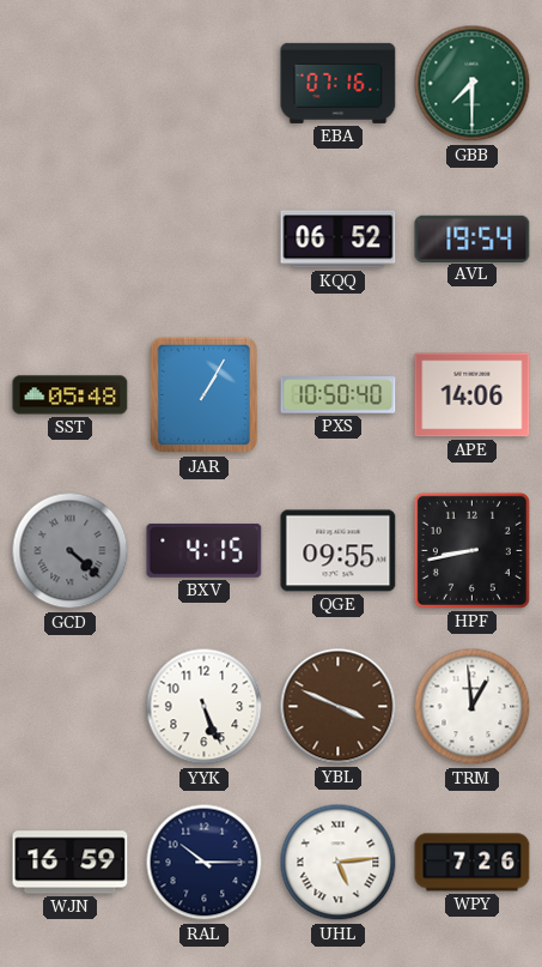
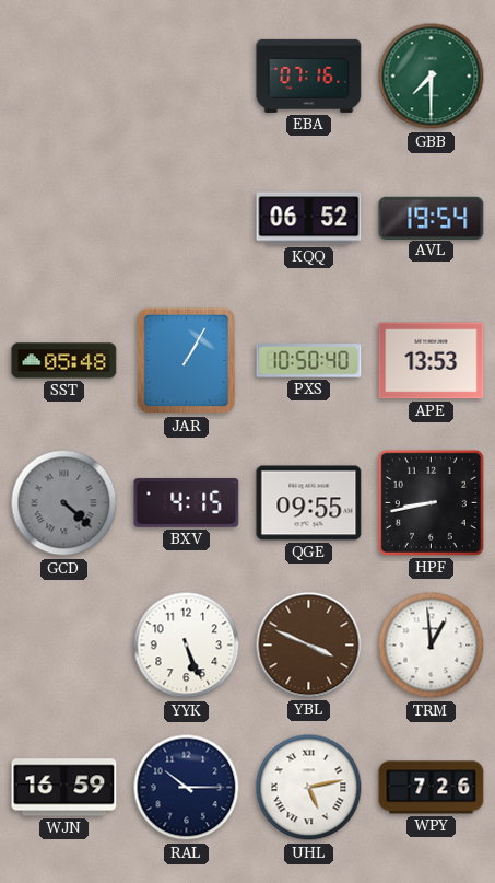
APE: 14:06 -> 13:53
UHL: 5:14 -> 5:13
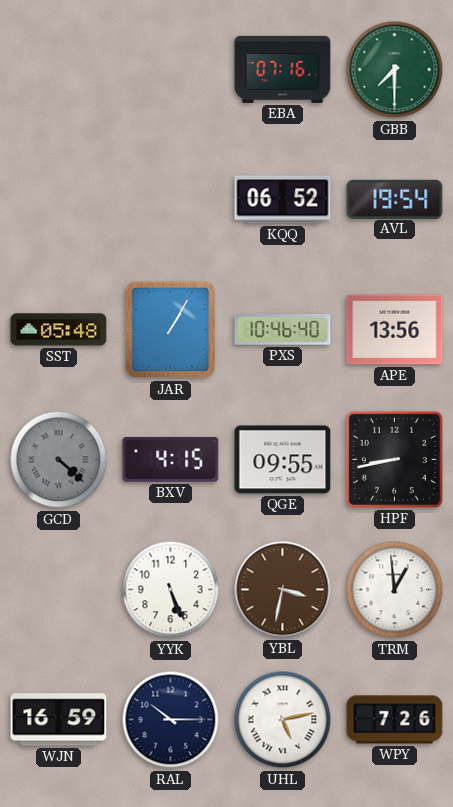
PXS: 10:50 -> 10:46
APE: 13:53 -> 13:56
YBL: 3:49 -> 3:32
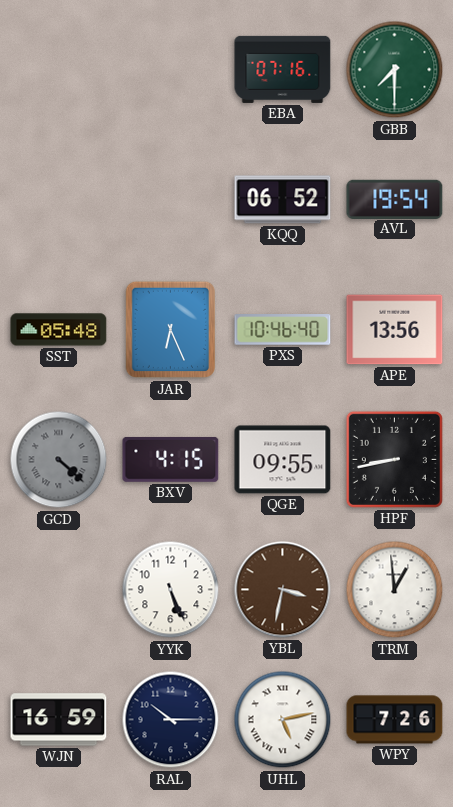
JAR: 1:05 -> 6:26
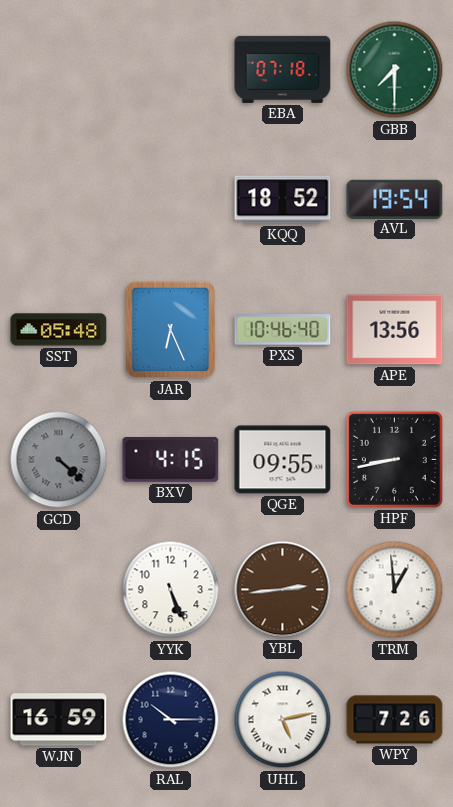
EBA: 07:16 -> 07:18
KQQ: 06:52 -> 18:52
YBL: 3:32 -> 2:44
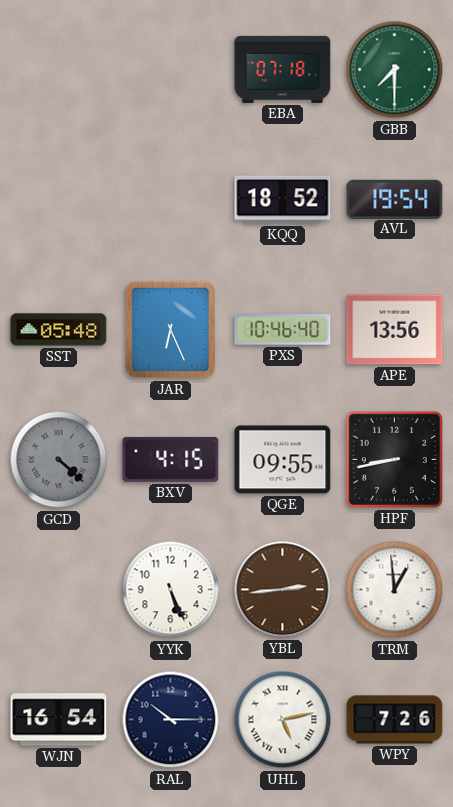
WJN: 16:59 -> 16:54
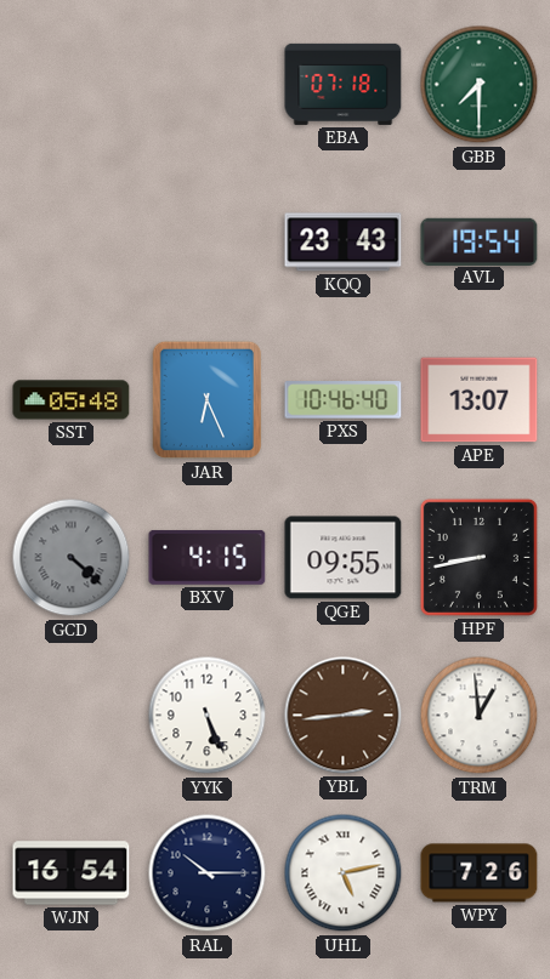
KQQ: 18:52 -> 23:43
APE: 13:56 -> 13:07
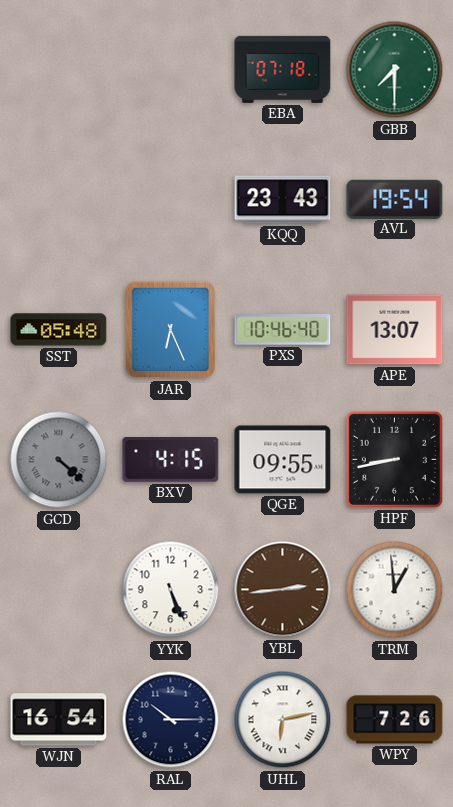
UHL: 5:13 -> 6:13
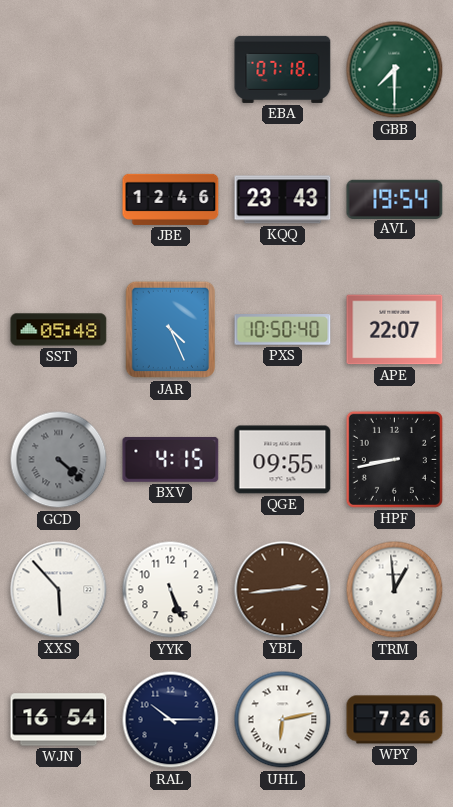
JBE: none -> 12:46
JAR: 6:26 -> 4:26
PXS: 10:46 -> 10:50
APE: 13:07 -> 22:07
XXS: none -> 5:53
